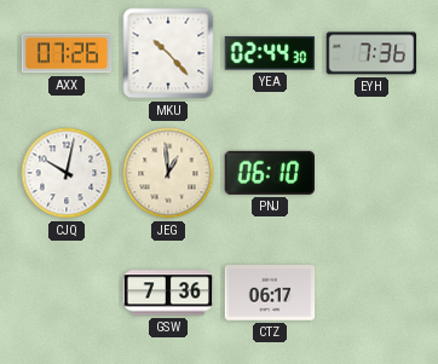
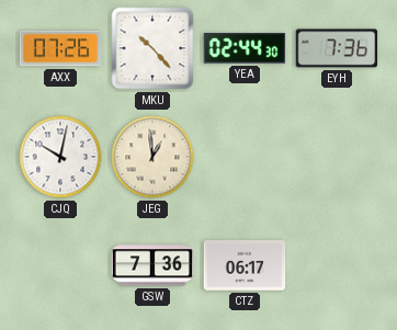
PNJ: 06:10 -> none
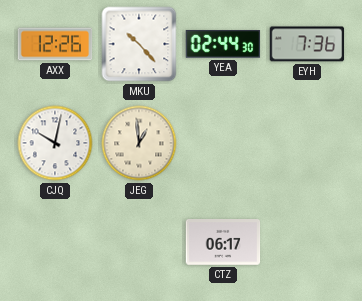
AXX: 07:26 -> 12:26
GSW: 7:36 -> none
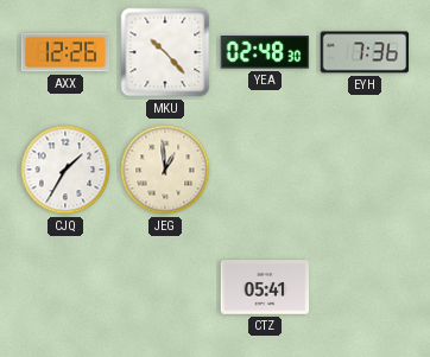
YEA: 02:44 -> 02:48
CJQ: 10:02 -> 1:35
CTZ: 06:17 -> 05:41
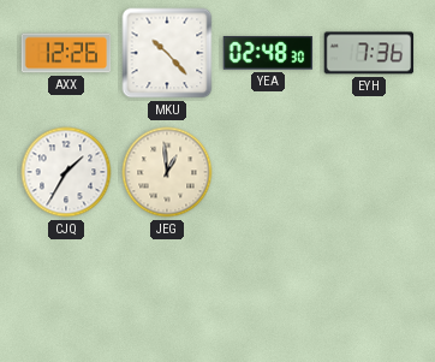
CTZ: 05:41 -> none
